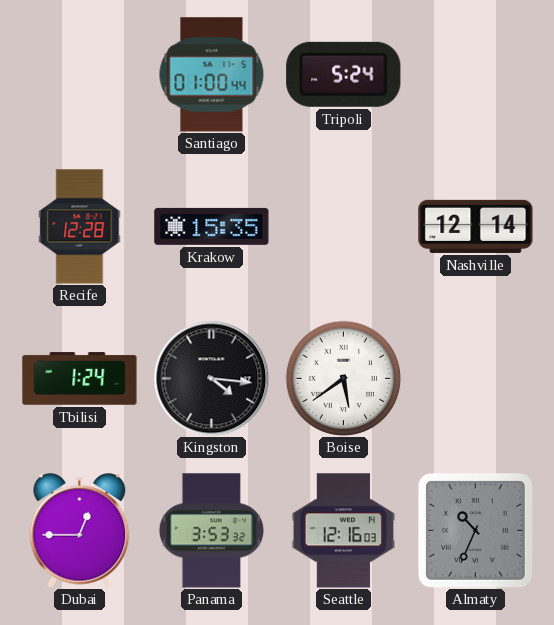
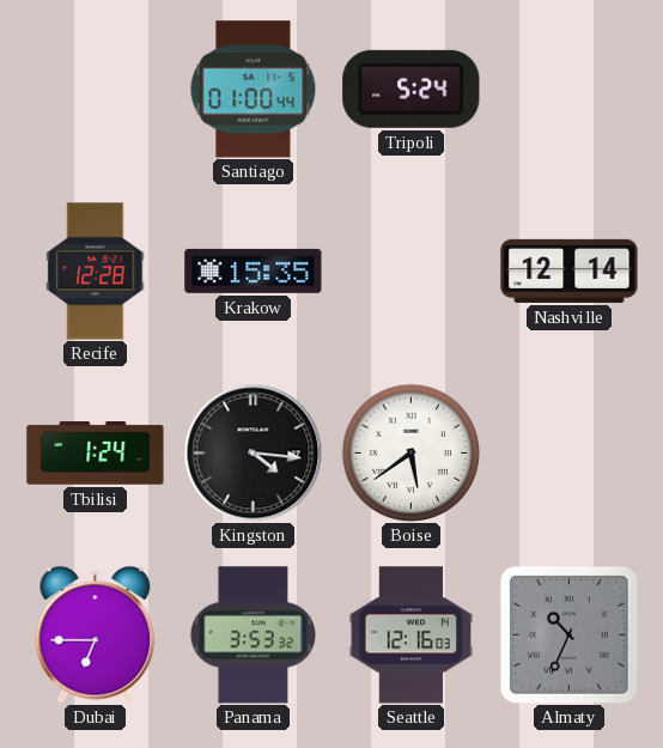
Dubai: 12:45 -> 6:45
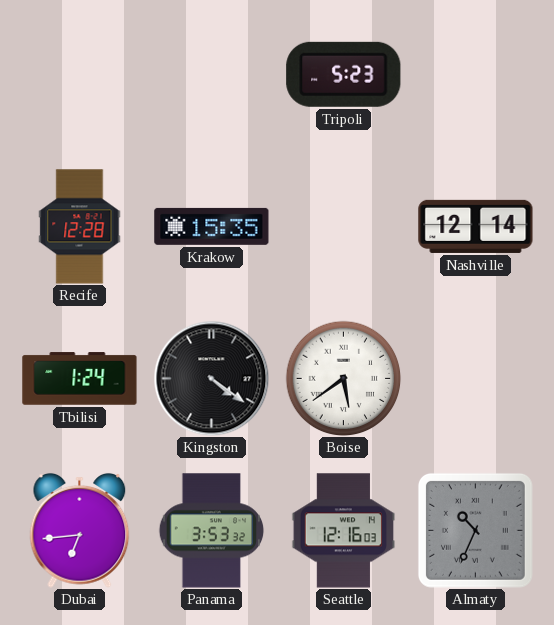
Santiago: 01:00 -> none
Tripoli: 5:24 -> 5:23
Kingston: 4:16 -> 4:21
Dubai: 6:45 -> 6:44
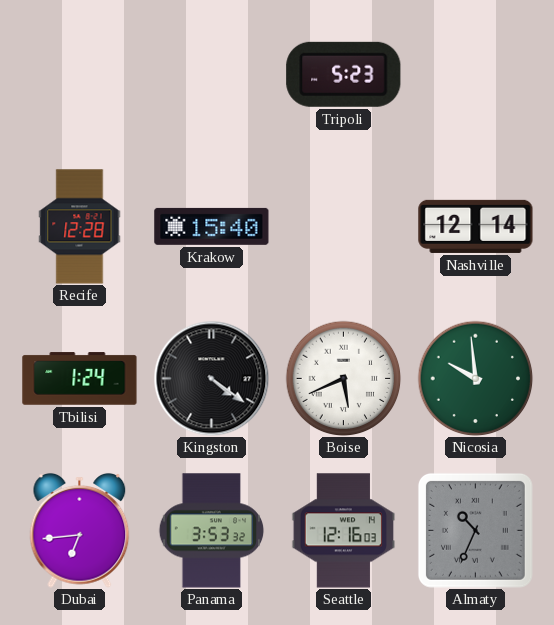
Krakow: 15:35 -> 15:40
Boise: 5:39 -> 5:41
Nicosia: none -> 9:59
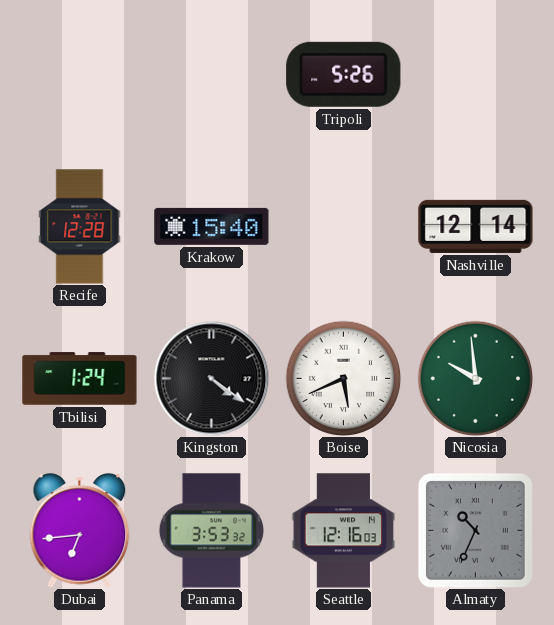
Tripoli: 5:23 -> 5:26
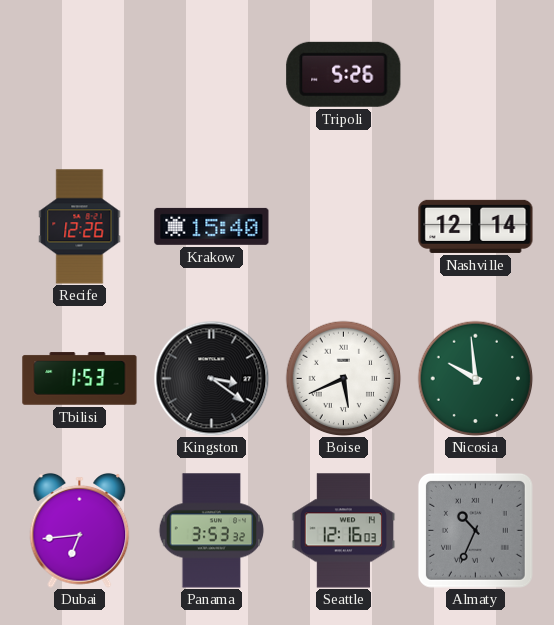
Recife: 12:28 -> 12:26
Tbilisi: 1:24 -> 1:53
Kingston: 4:21 -> 3:21
